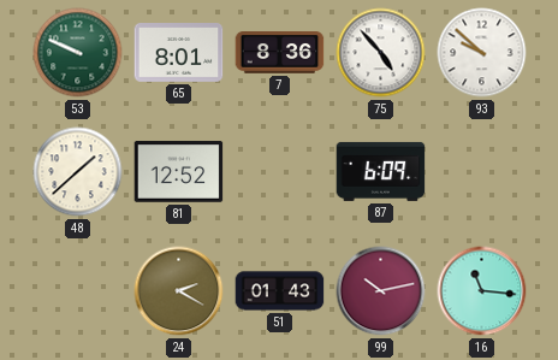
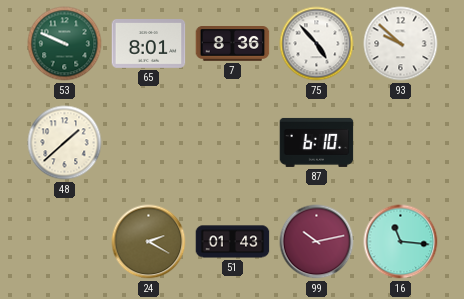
81: 12:52 -> none
87: 6:09 -> 6:10
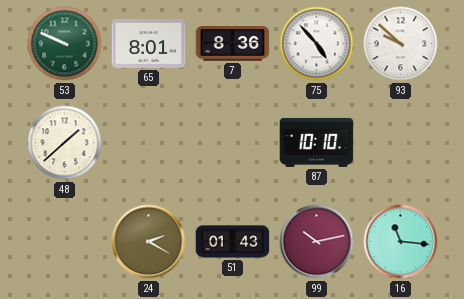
87: 6:10 -> 10:10
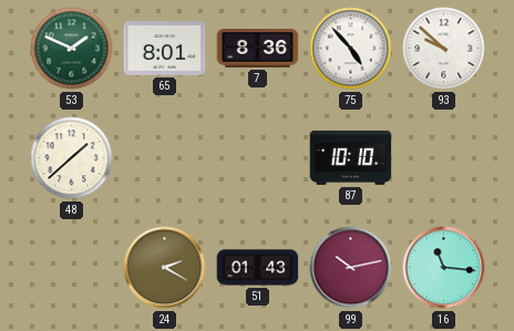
53: 9:49 -> 1:49
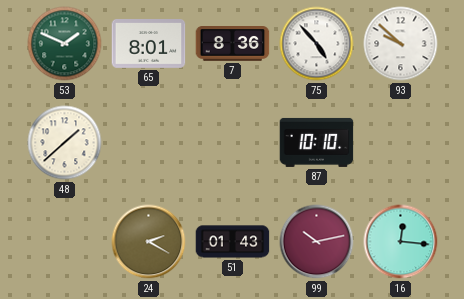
16: 11:16 -> 12:16
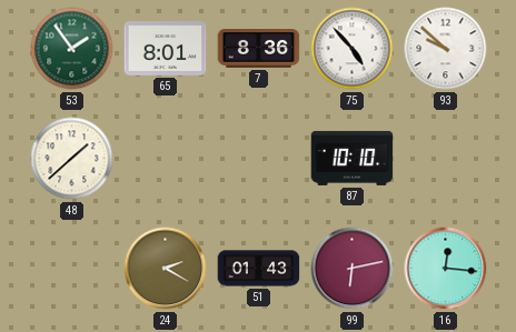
53: 1:49 -> 1:54
99: 10:13 -> 6:13
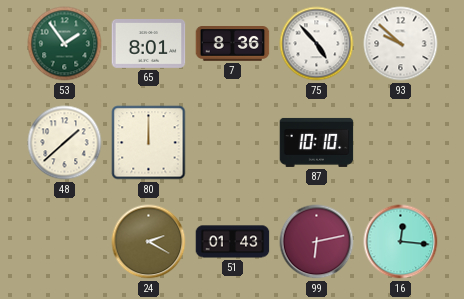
80: none -> 12:00
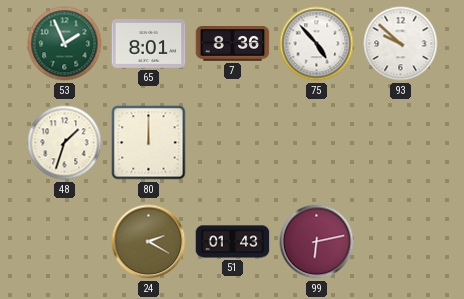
53: 1:54 -> 1:56
48: 1:38 -> 1:33
87: 10:10 -> none
16: 12:16 -> none
